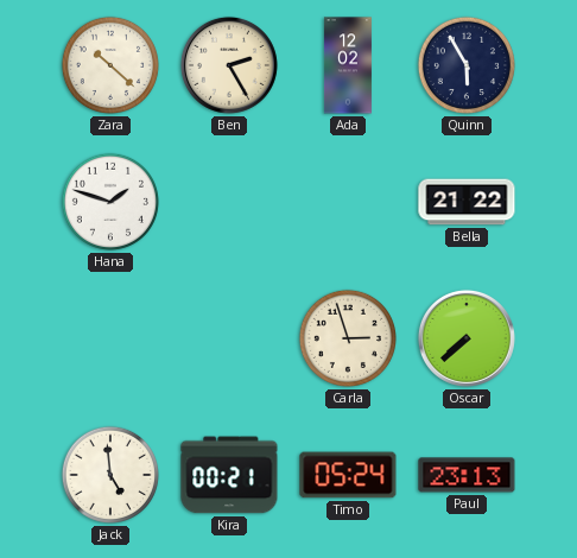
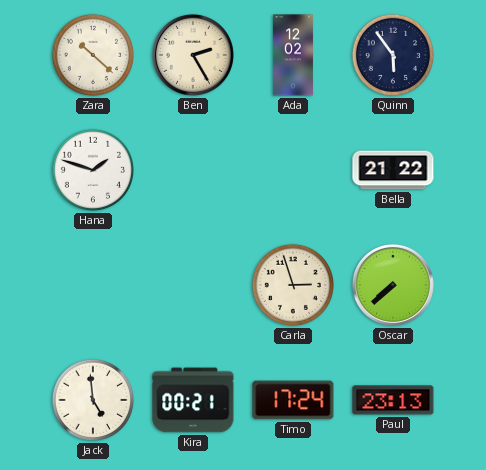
Quinn: 5:55 -> 5:54
Timo: 05:24 -> 17:24
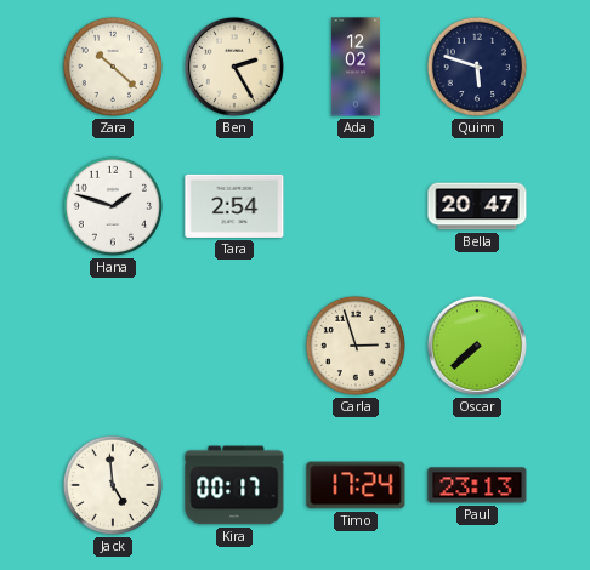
Quinn: 5:54 -> 5:48
Tara: none -> 2:54
Bella: 21:22 -> 20:47
Kira: 00:21 -> 00:17
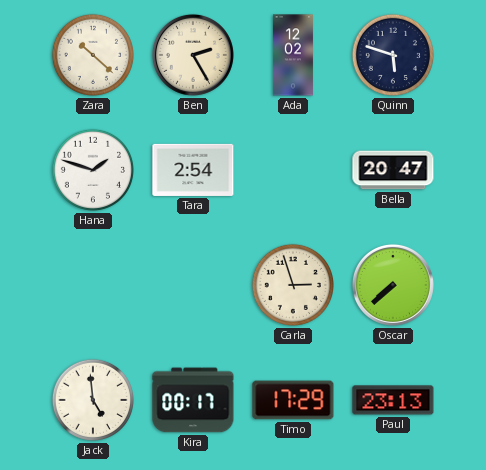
Timo: 17:24 -> 17:29
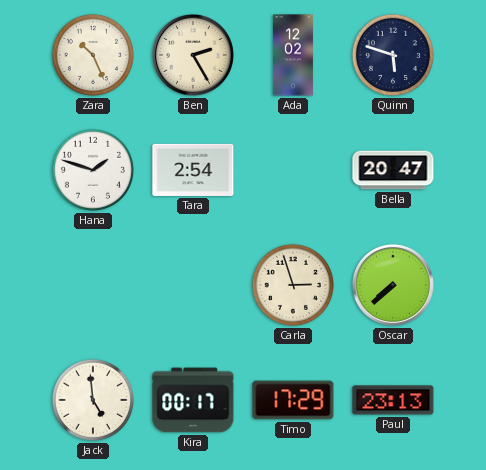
Zara: 10:22 -> 10:26
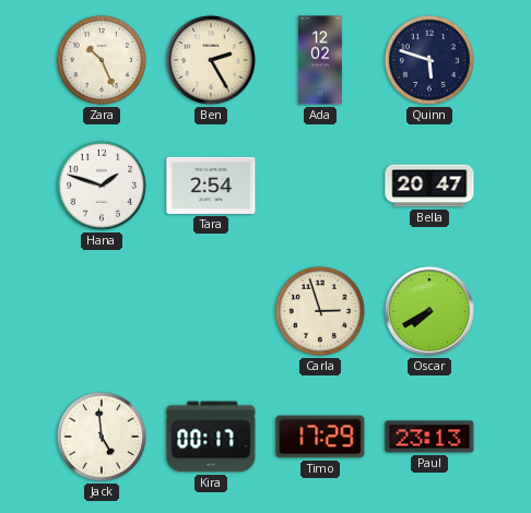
Oscar: 7:38 -> 7:40
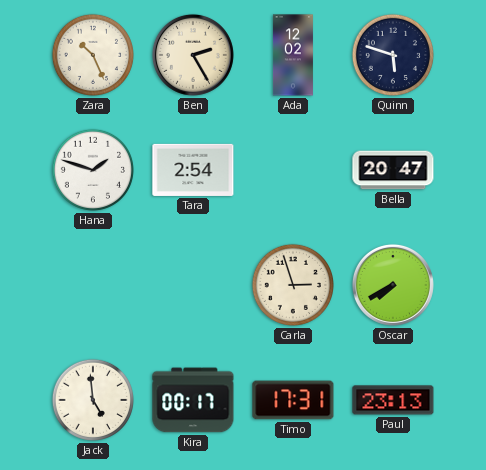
Timo: 17:29 -> 17:31
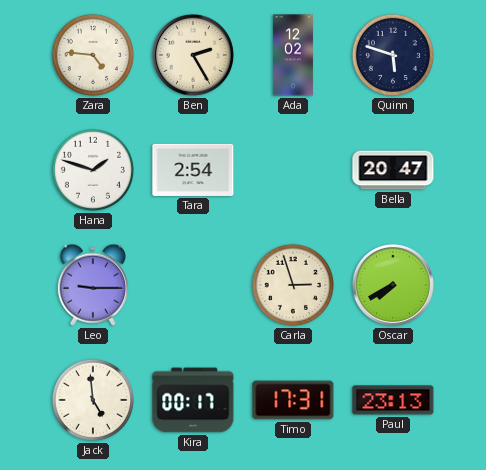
Zara: 10:26 -> 4:46
Leo: none -> 9:15
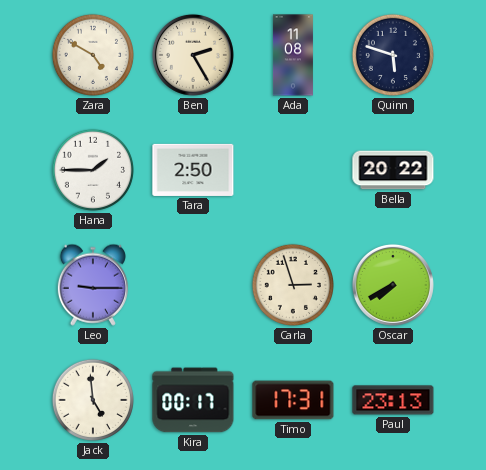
Zara: 4:46 -> 4:50
Ada: 12:02 -> 11:08
Hana: 1:48 -> 1:45
Tara: 2:54 -> 2:50
Bella: 20:47 -> 20:22
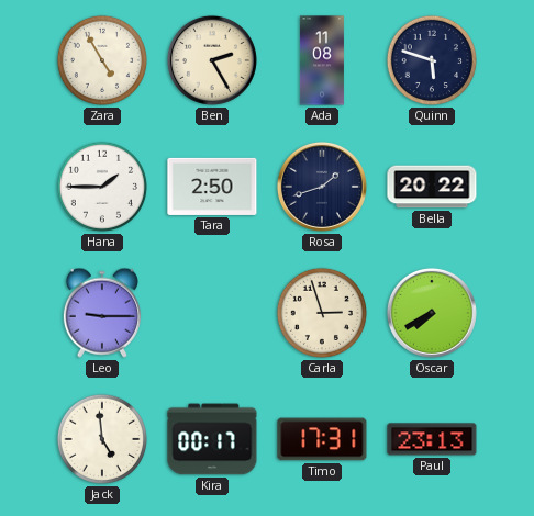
Zara: 4:50 -> 4:55
Rosa: none -> 1:42
